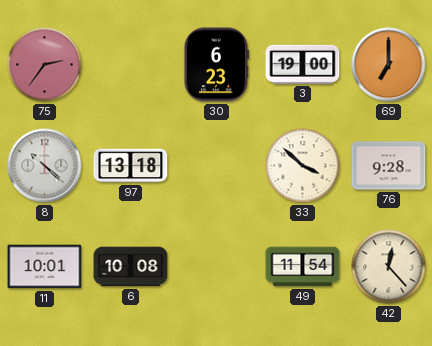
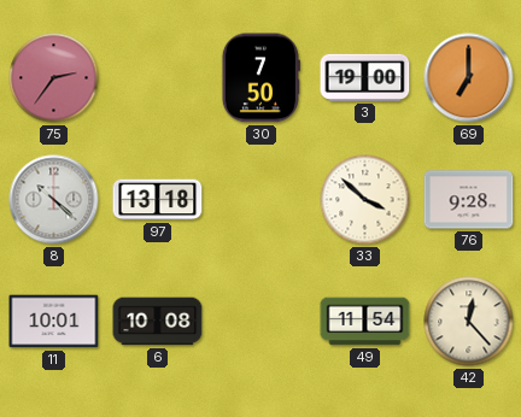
30: 6:23 -> 7:50
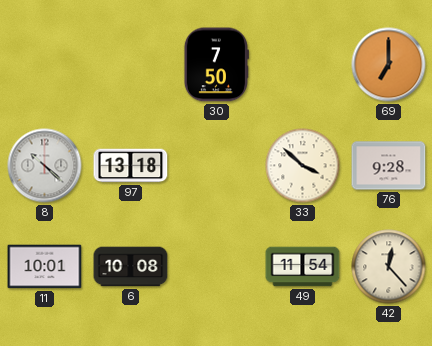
75: 2:36 -> none
3: 19:00 -> none
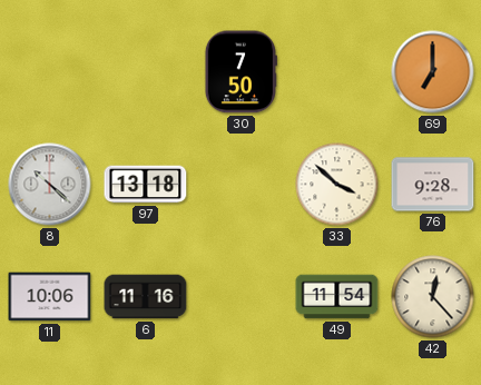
11: 10:01 -> 10:06
6: 10:08 -> 11:16
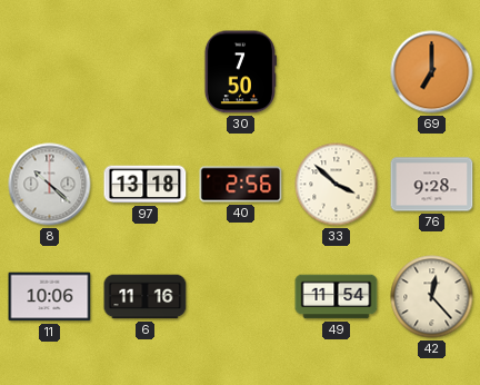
40: none -> 2:56
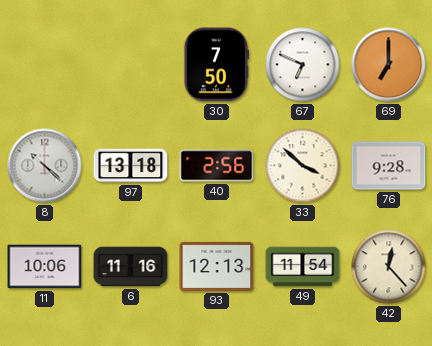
67: none -> 6:49
93: none -> 12:13
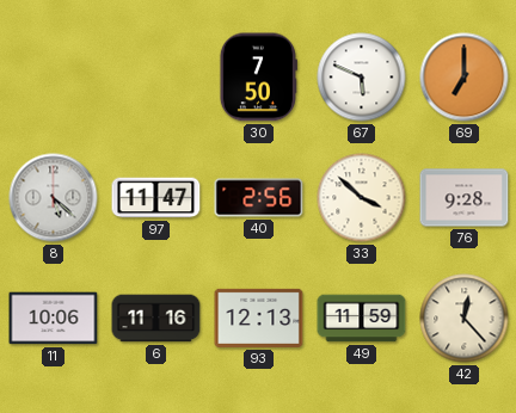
67: 6:49 -> 5:49
8: 10:22 -> 5:22
97: 13:18 -> 11:47
49: 11:54 -> 11:59
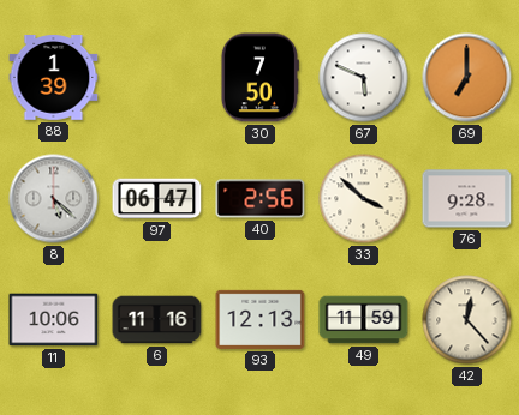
88: none -> 1:39
97: 11:47 -> 06:47
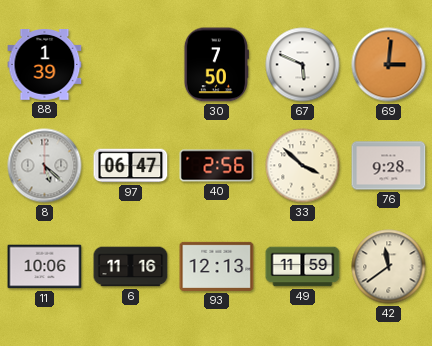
69: 7:00 -> 3:01
42: 12:23 -> 11:39
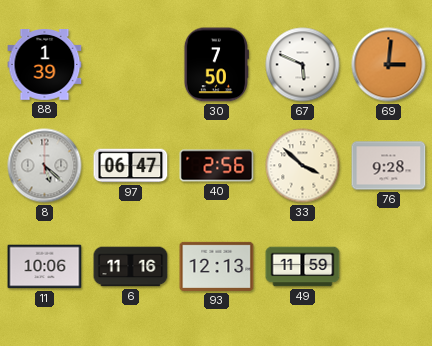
42: 11:39 -> none
